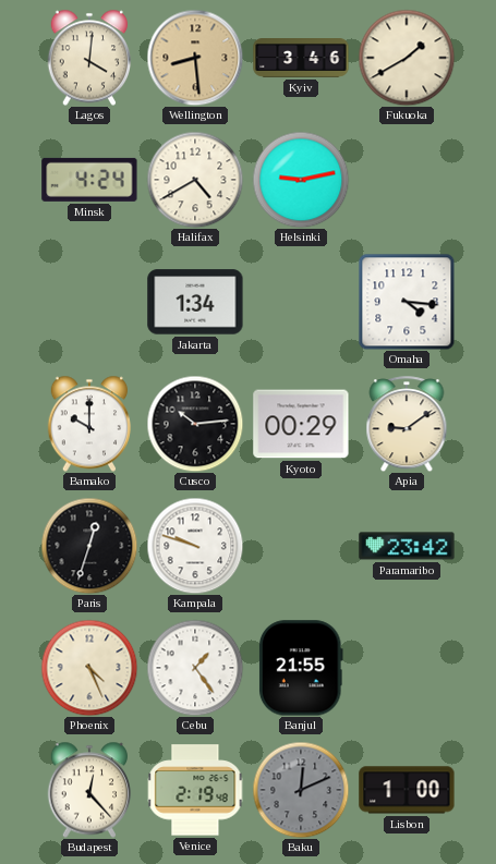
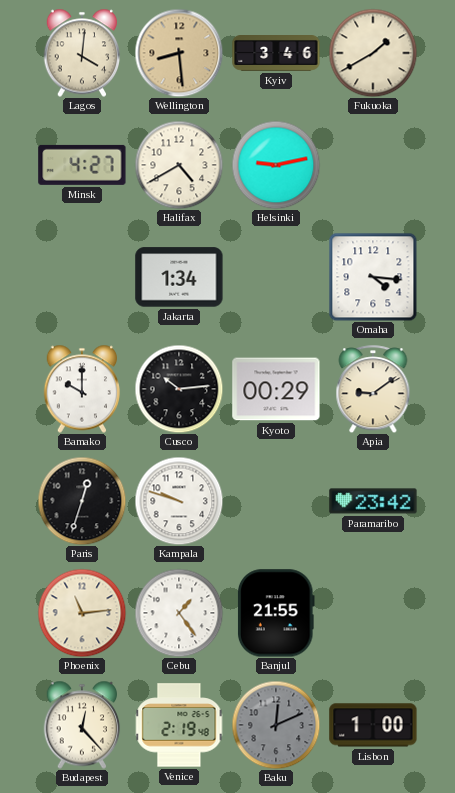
Minsk: 4:24 -> 4:27
Phoenix: 4:26 -> 11:14
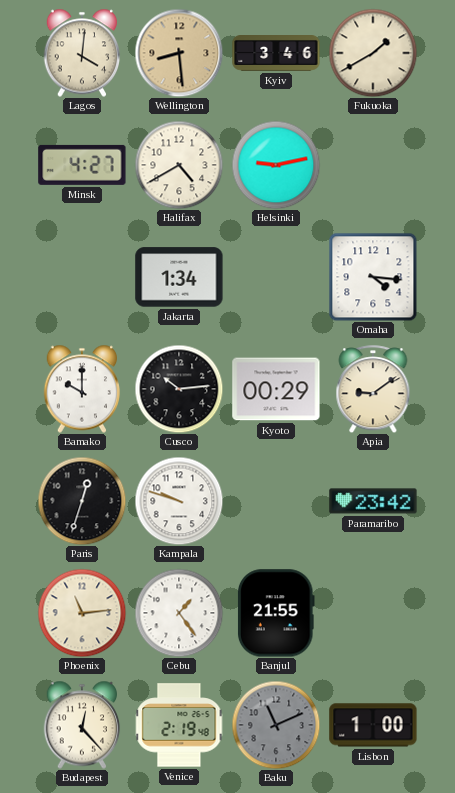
Baku: 12:11 -> 11:11
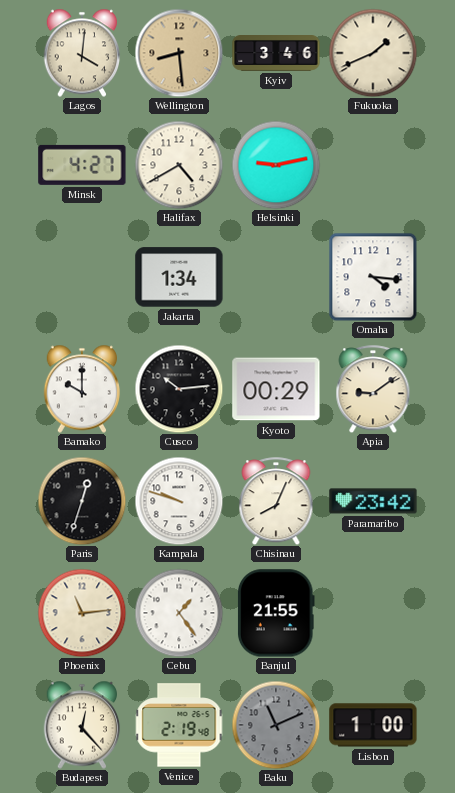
Fukuoka: 1:40 -> 1:41
Chisinau: none -> 8:04
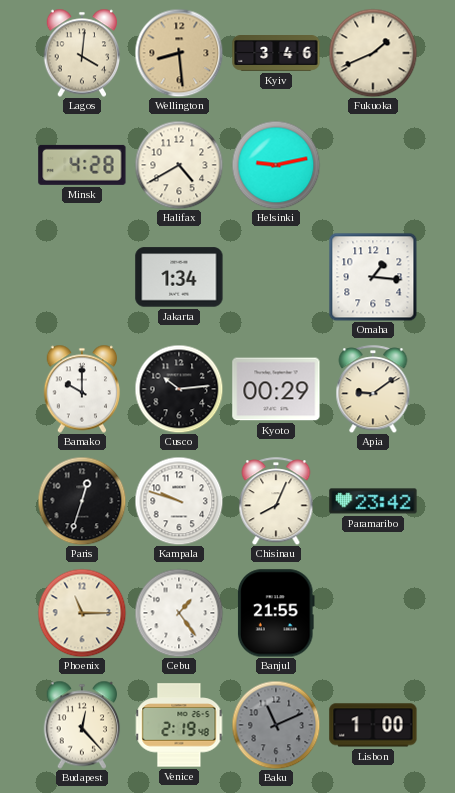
Minsk: 4:27 -> 4:28
Omaha: 4:16 -> 1:16
Phoenix: 11:14 -> 11:15
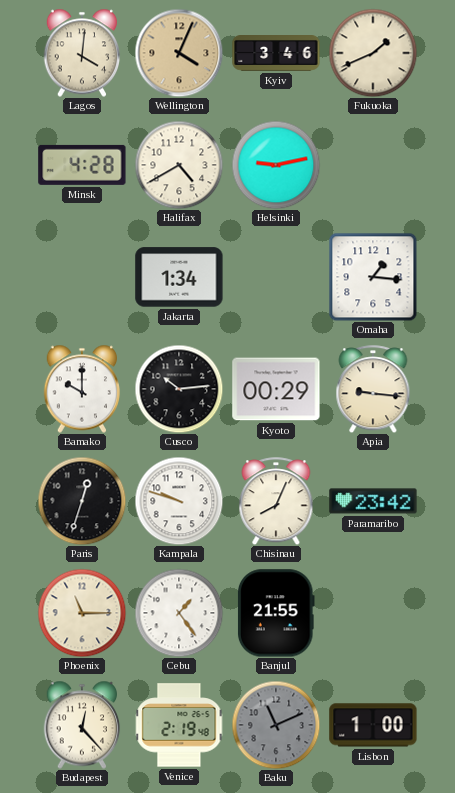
Wellington: 8:29 -> 4:04
Apia: 9:09 -> 9:16
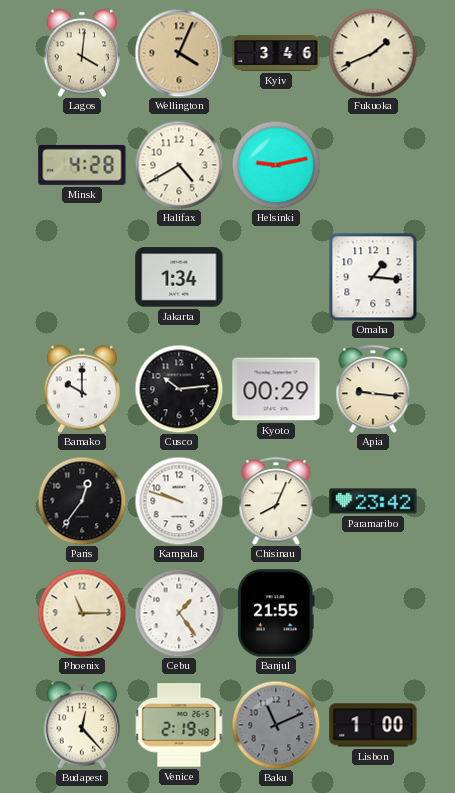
Paris: 12:33 -> 12:36
